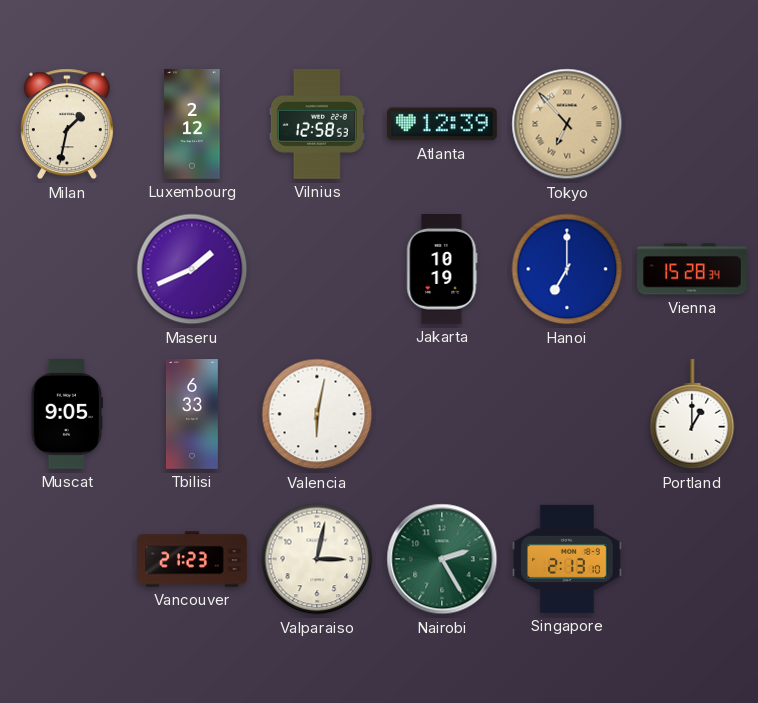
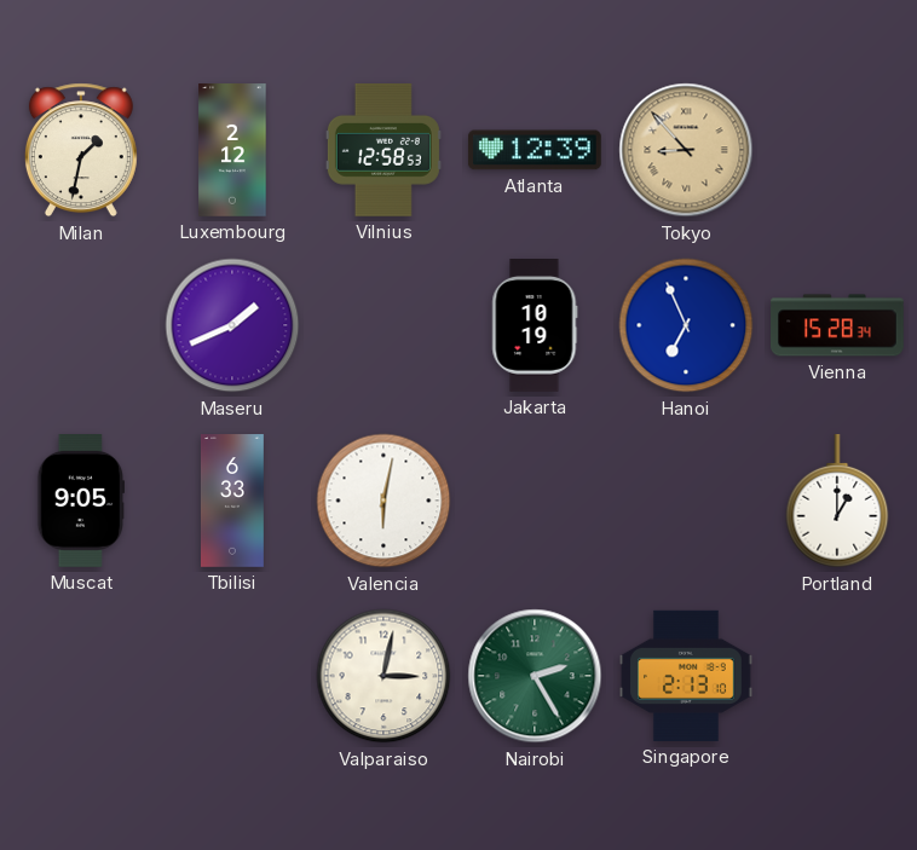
Tokyo: 6:53 -> 8:53
Hanoi: 7:00 -> 6:56
Vancouver: 21:23 -> none
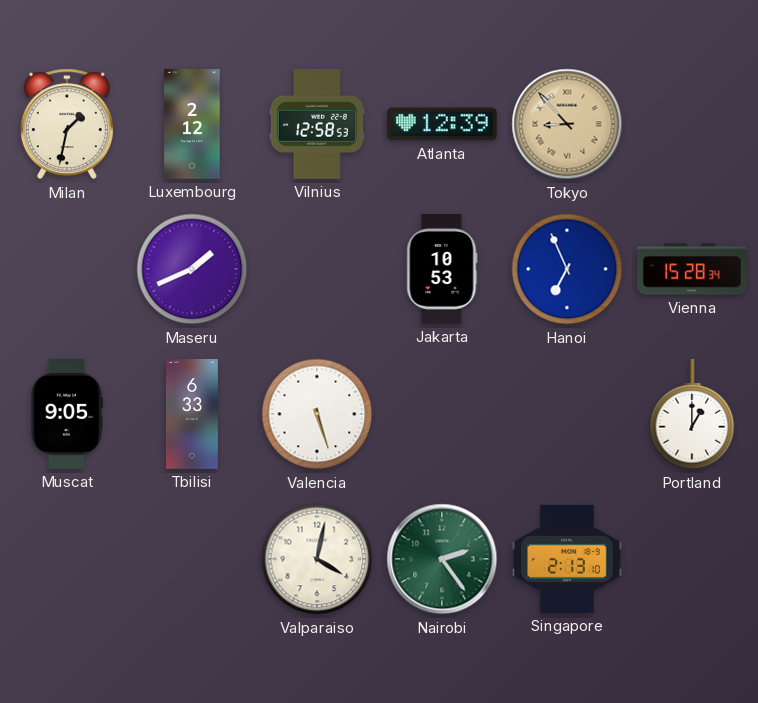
Jakarta: 10:19 -> 10:53
Valencia: 6:02 -> 5:27
Valparaiso: 3:02 -> 4:02
Nairobi: 2:25 -> 2:24
